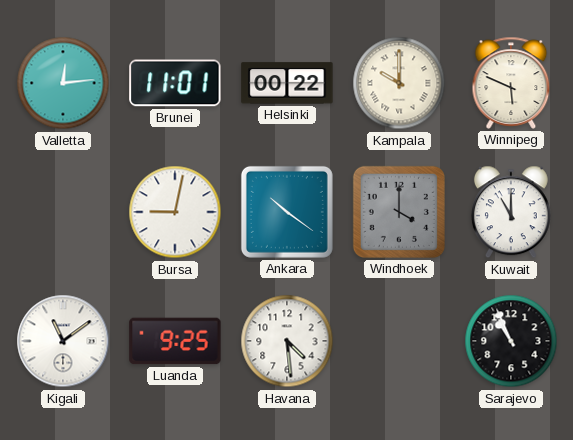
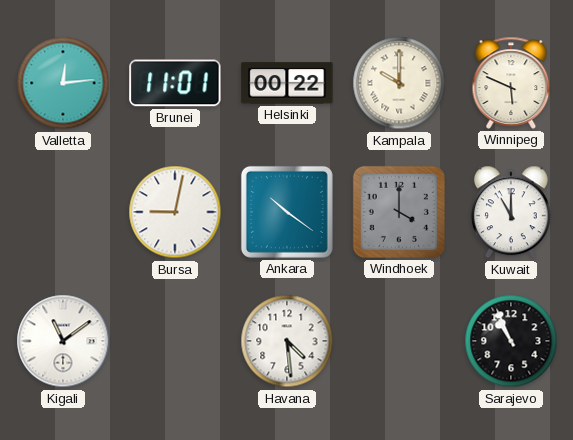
Luanda: 9:25 -> none
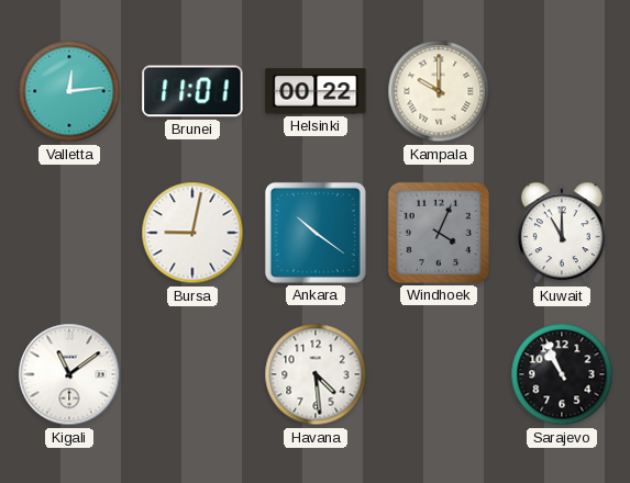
Winnipeg: 5:49 -> none
Windhoek: 4:00 -> 4:04
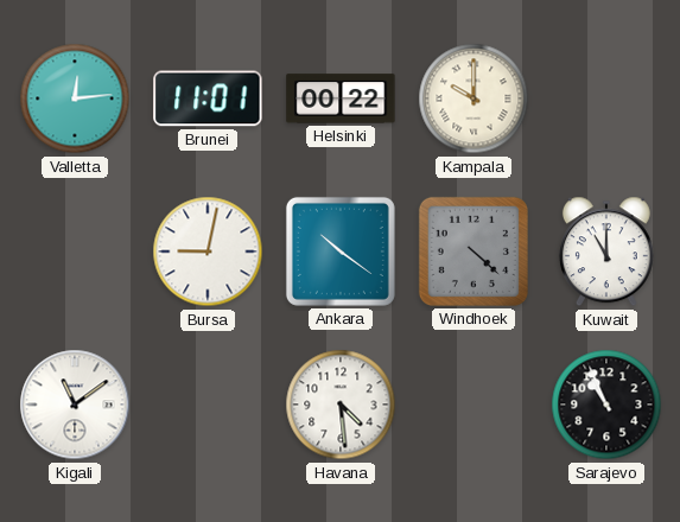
Windhoek: 4:04 -> 4:22
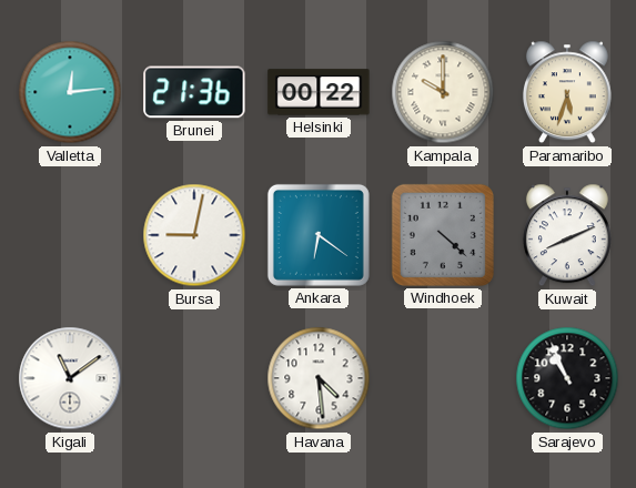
Brunei: 11:01 -> 21:36
Paramaribo: none -> 5:33
Ankara: 10:21 -> 6:21
Kuwait: 11:00 -> 8:11
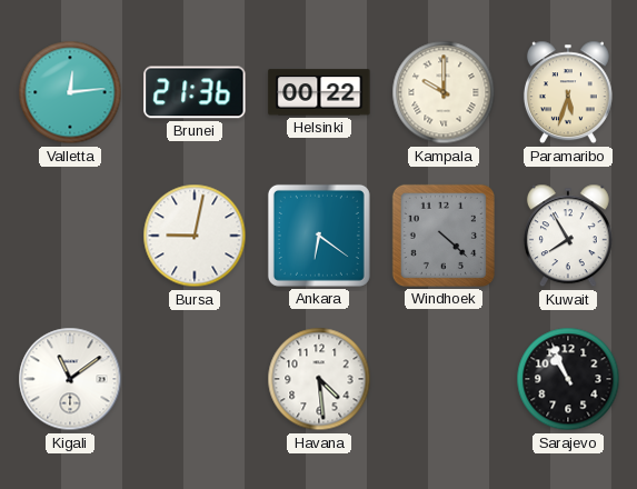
Kuwait: 8:11 -> 7:55
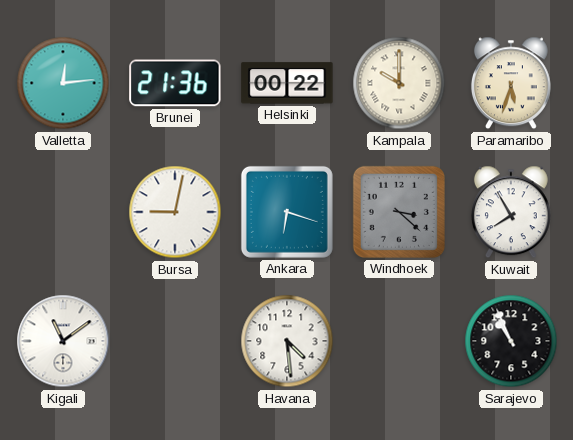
Ankara: 6:21 -> 6:18
Windhoek: 4:22 -> 3:22
